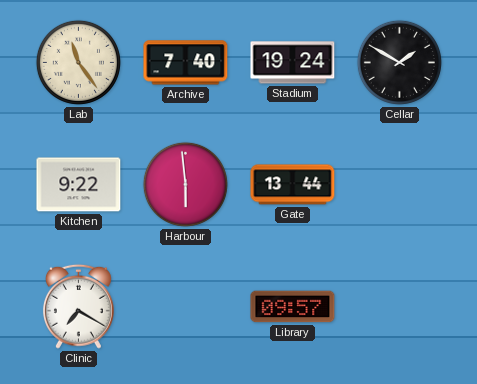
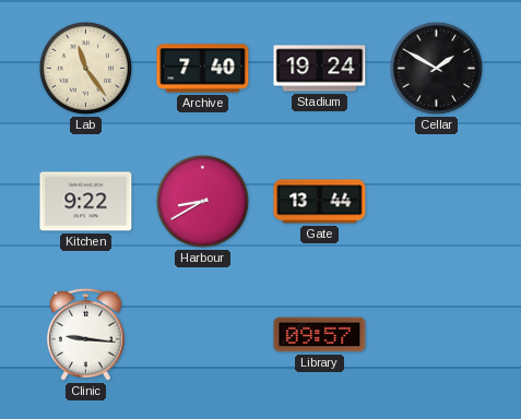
Harbour: 5:59 -> 8:40
Clinic: 7:20 -> 9:16
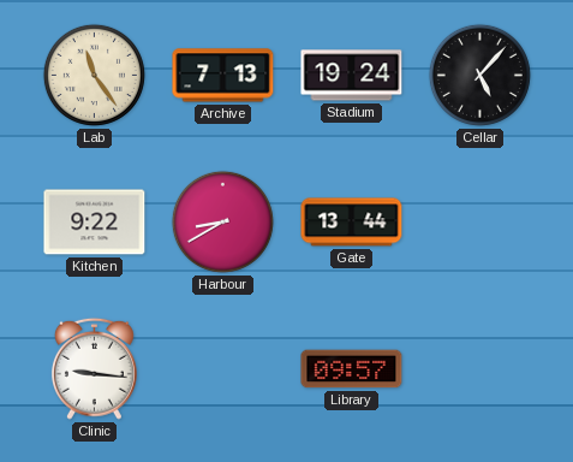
Archive: 7:40 -> 7:13
Cellar: 1:50 -> 5:07
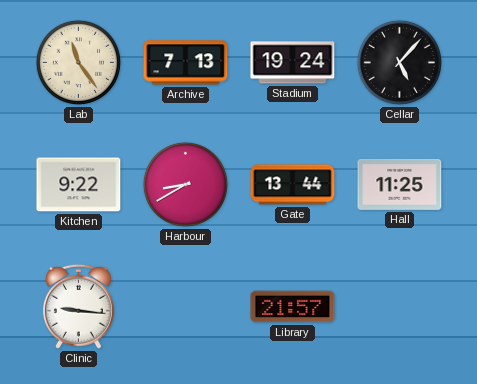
Hall: none -> 11:25
Library: 09:57 -> 21:57
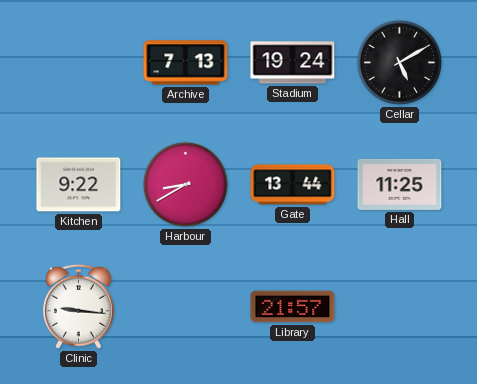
Lab: 11:24 -> none
Cellar: 5:07 -> 5:10
